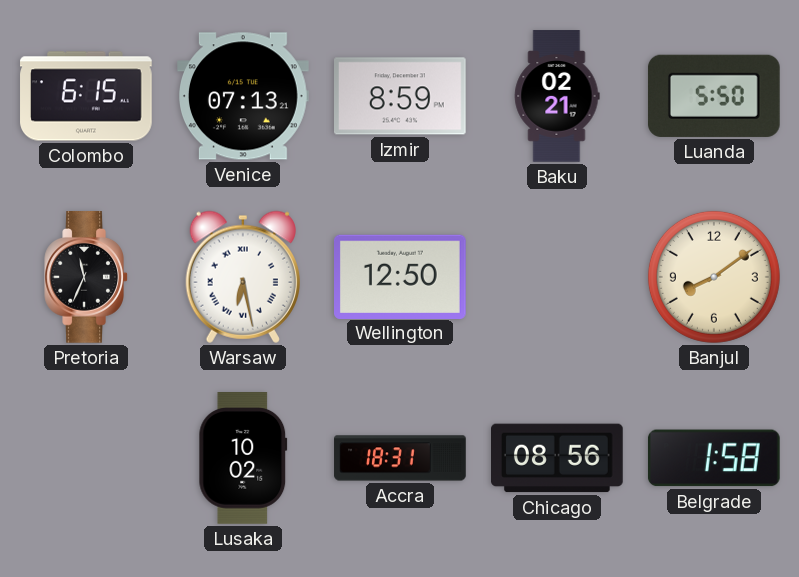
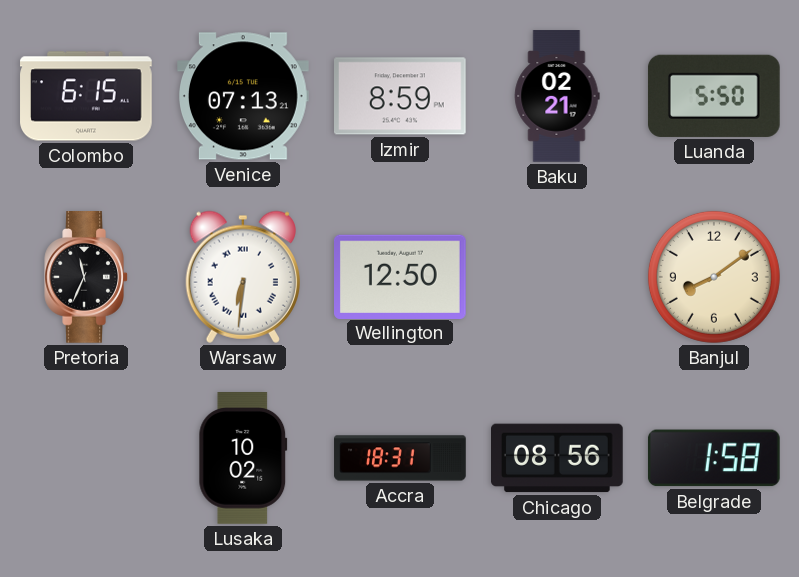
Warsaw: 6:28 -> 6:31
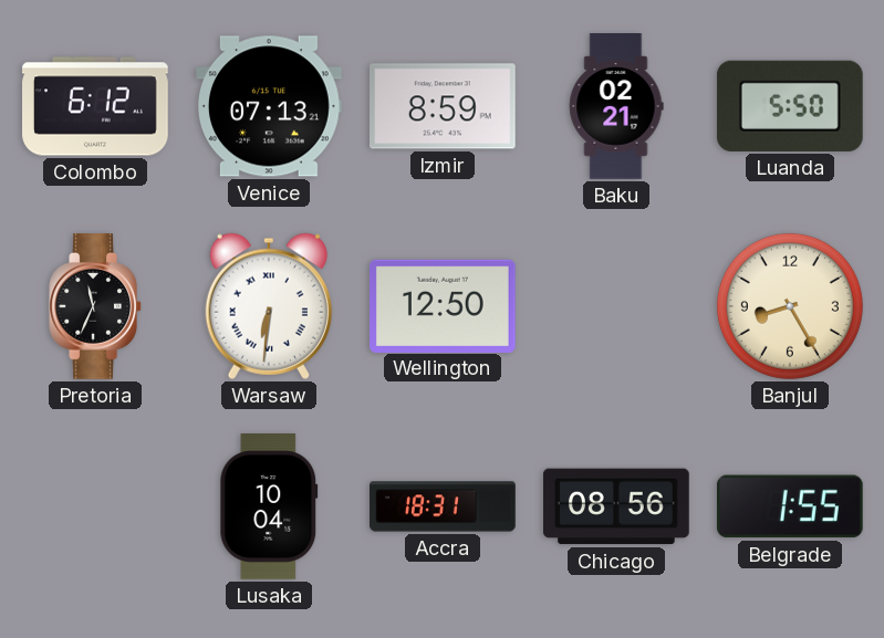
Colombo: 6:15 -> 6:12
Banjul: 8:09 -> 8:25
Lusaka: 10:02 -> 10:04
Belgrade: 1:58 -> 1:55
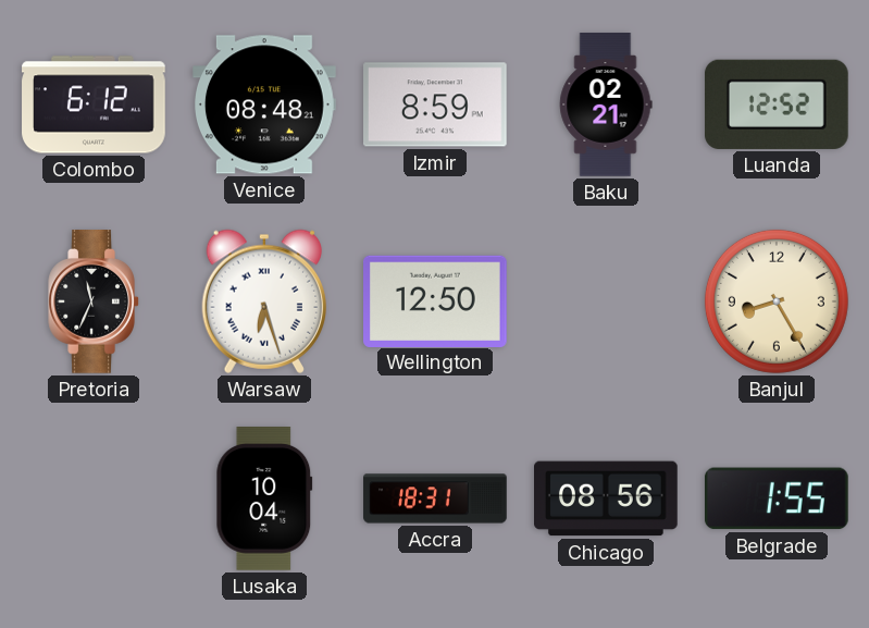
Venice: 07:13 -> 08:48
Luanda: 5:50 -> 12:52
Warsaw: 6:31 -> 6:27
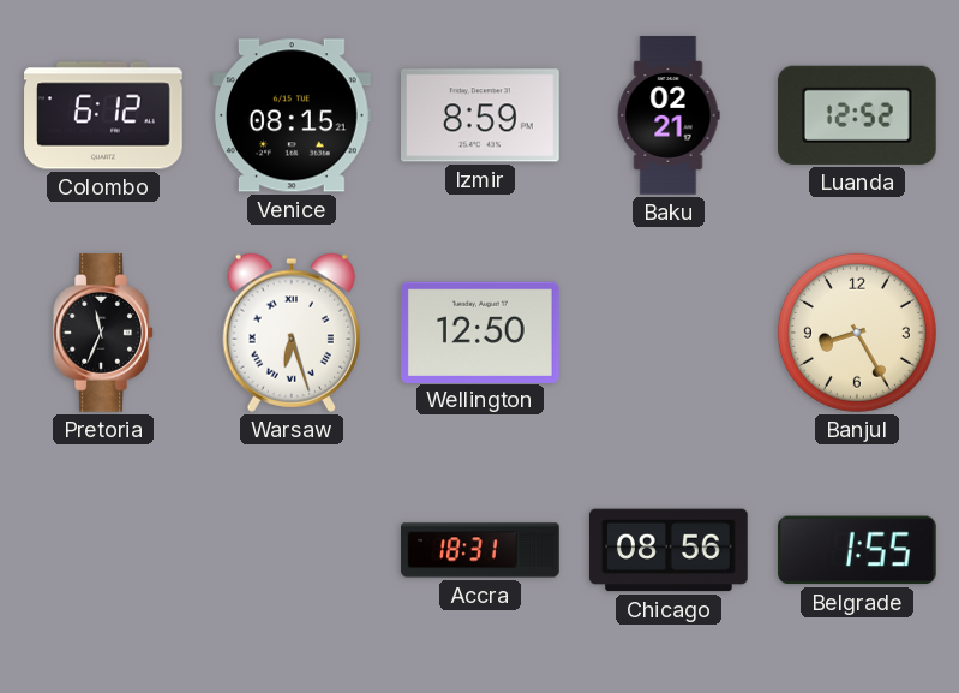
Venice: 08:48 -> 08:15
Lusaka: 10:04 -> none
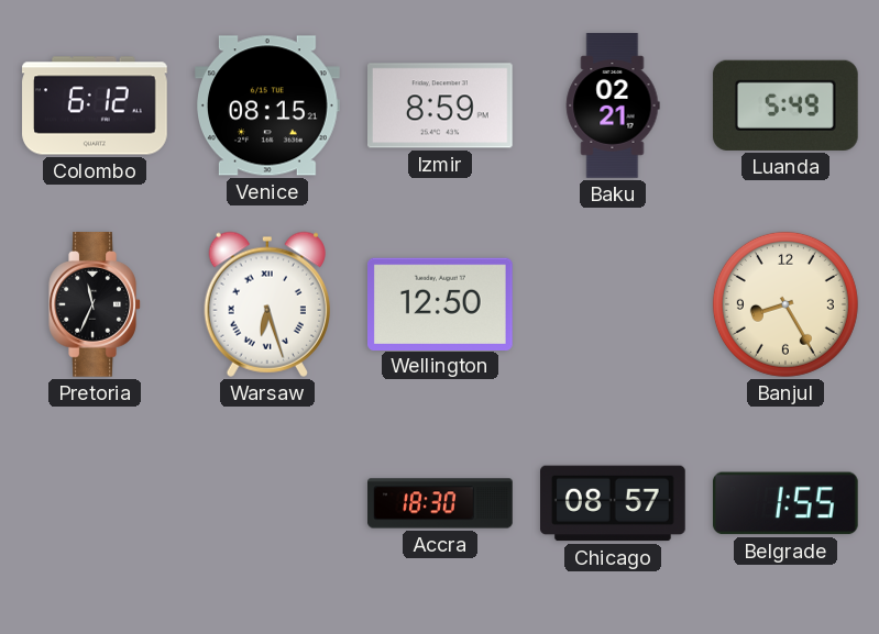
Luanda: 12:52 -> 5:49
Accra: 18:31 -> 18:30
Chicago: 08:56 -> 08:57
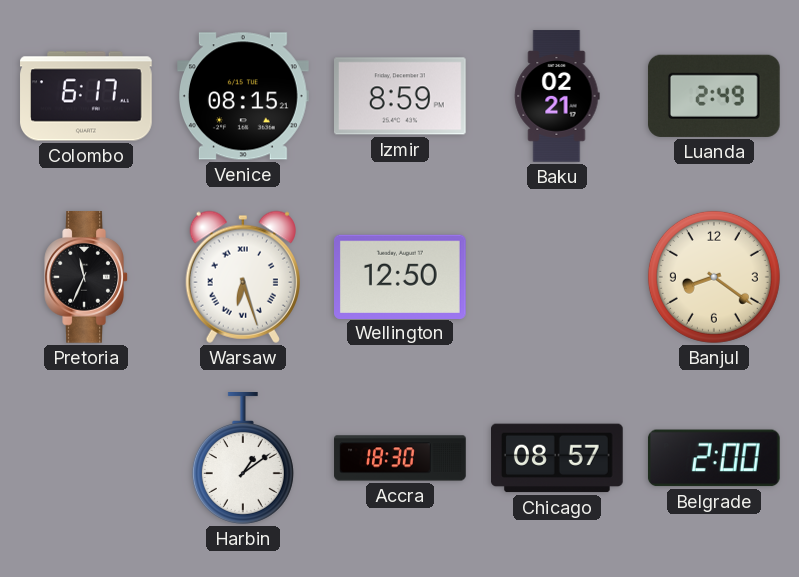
Colombo: 6:12 -> 6:17
Luanda: 5:49 -> 2:49
Banjul: 8:25 -> 8:21
Harbin: none -> 1:09
Belgrade: 1:55 -> 2:00
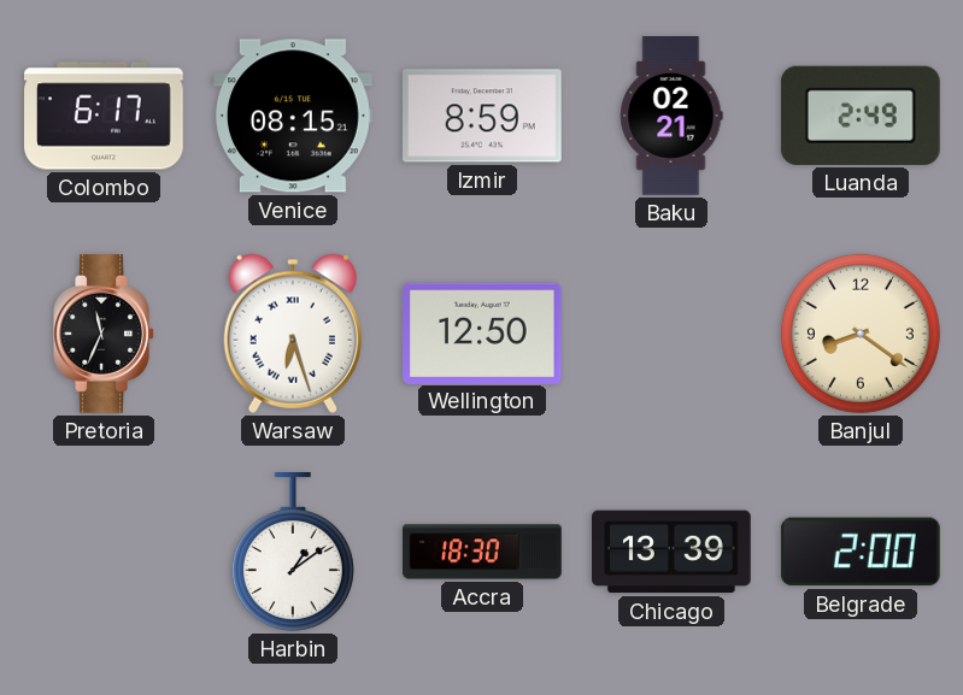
Chicago: 08:57 -> 13:39
